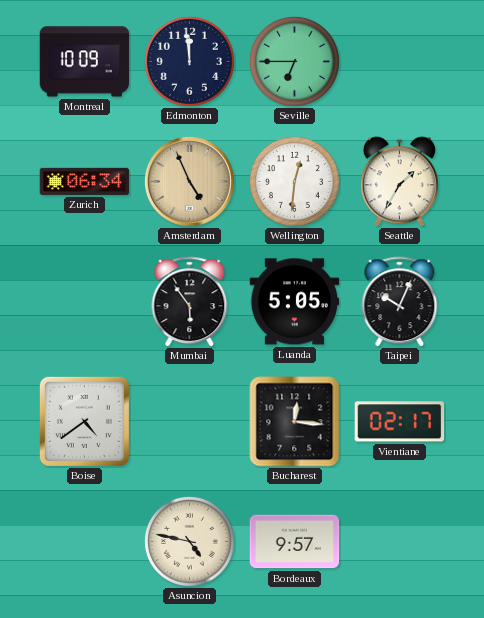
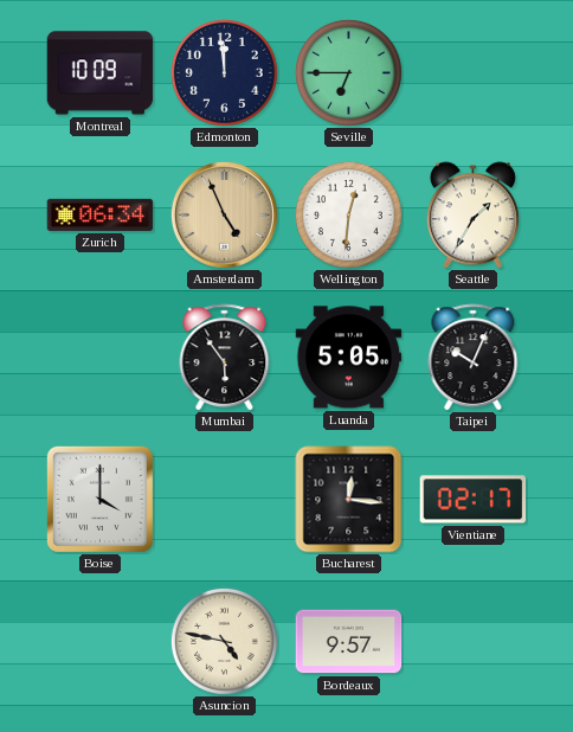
Boise: 4:39 -> 4:00
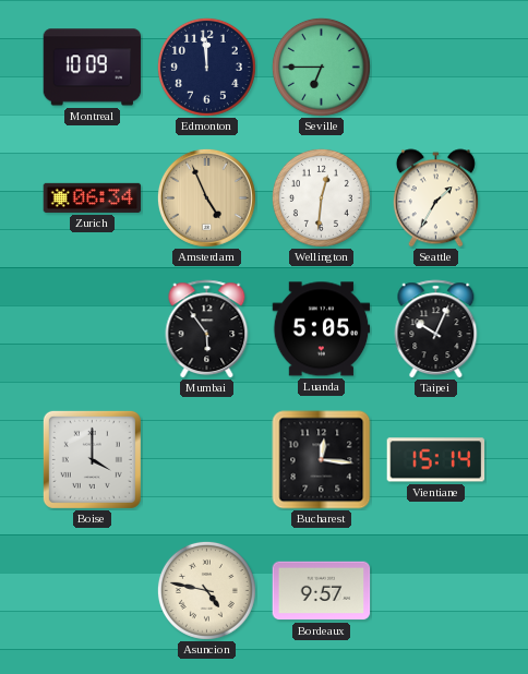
Vientiane: 02:17 -> 15:14
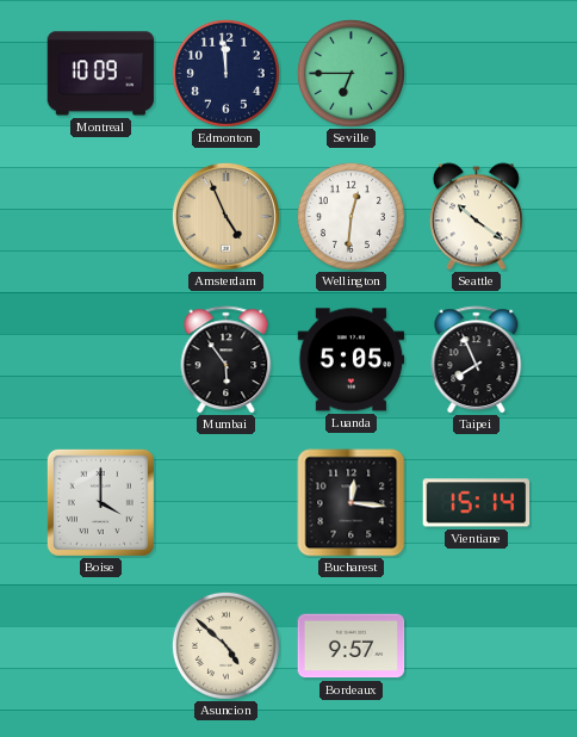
Zurich: 06:34 -> none
Seattle: 1:35 -> 10:21
Taipei: 10:04 -> 7:56
Asuncion: 4:47 -> 4:52
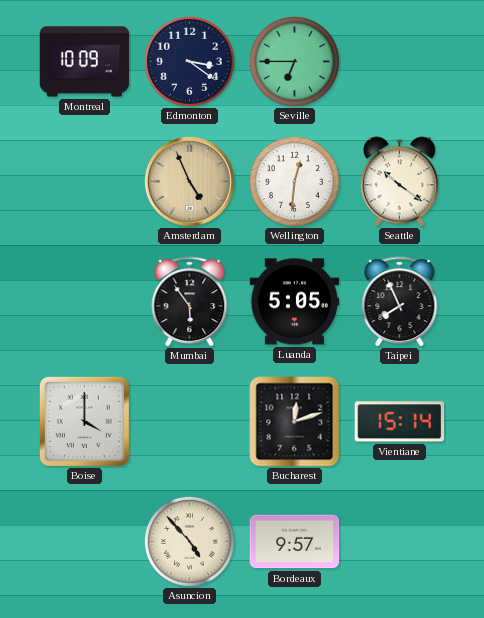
Edmonton: 11:59 -> 3:21
Bucharest: 12:16 -> 12:12
Asuncion: 4:52 -> 4:53
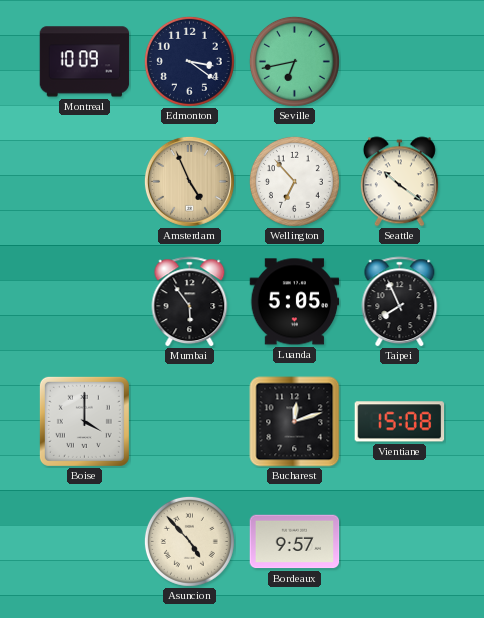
Seville: 6:45 -> 6:43
Wellington: 12:31 -> 6:53
Vientiane: 15:14 -> 15:08
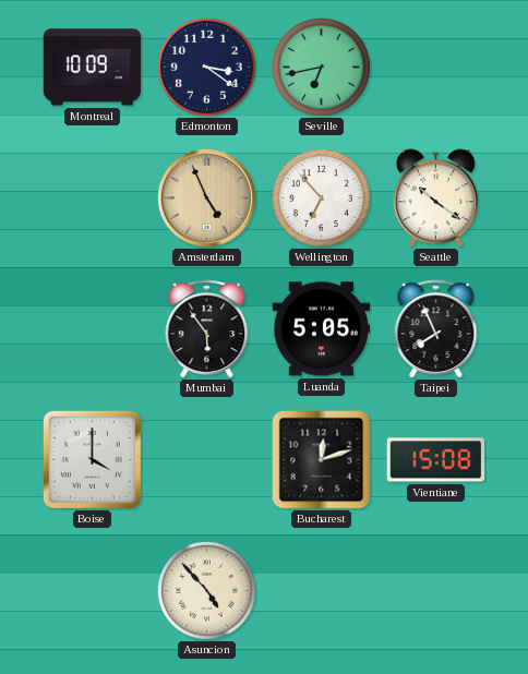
Bordeaux: 9:57 -> none
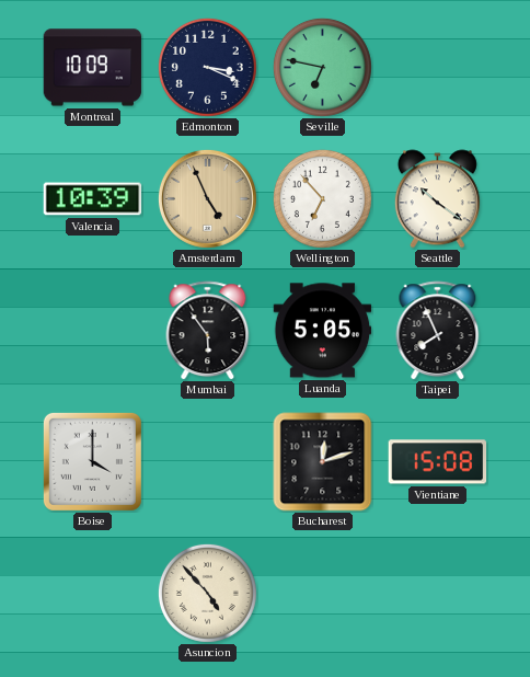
Edmonton: 3:21 -> 3:19
Seville: 6:43 -> 6:47
Valencia: none -> 10:39
